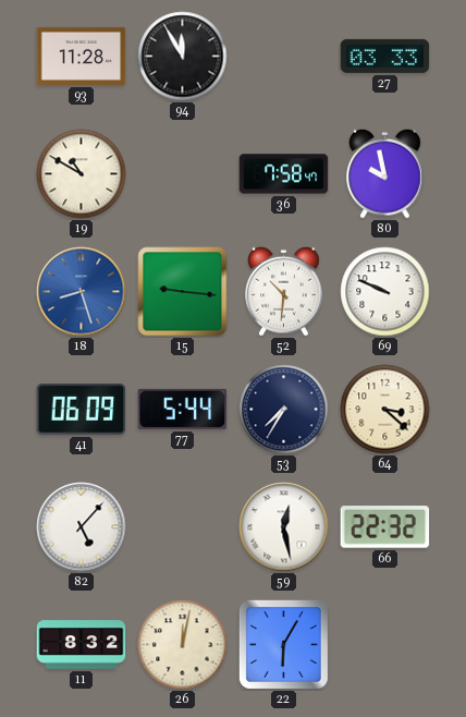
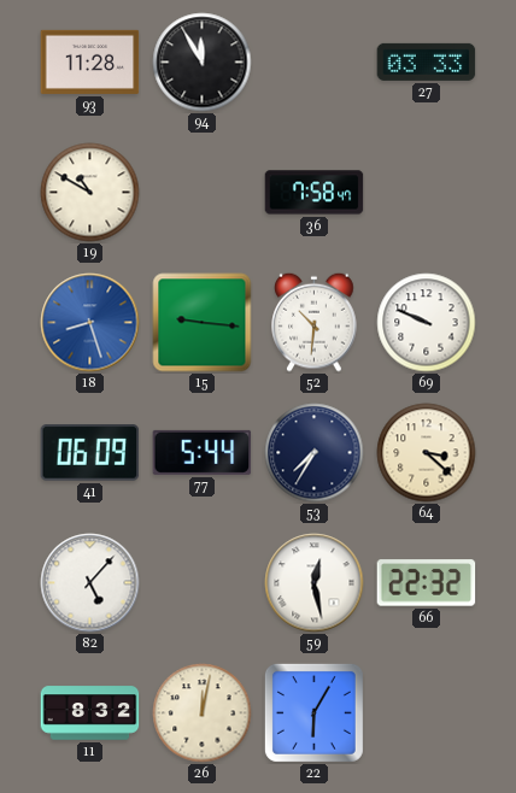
80: 9:58 -> none
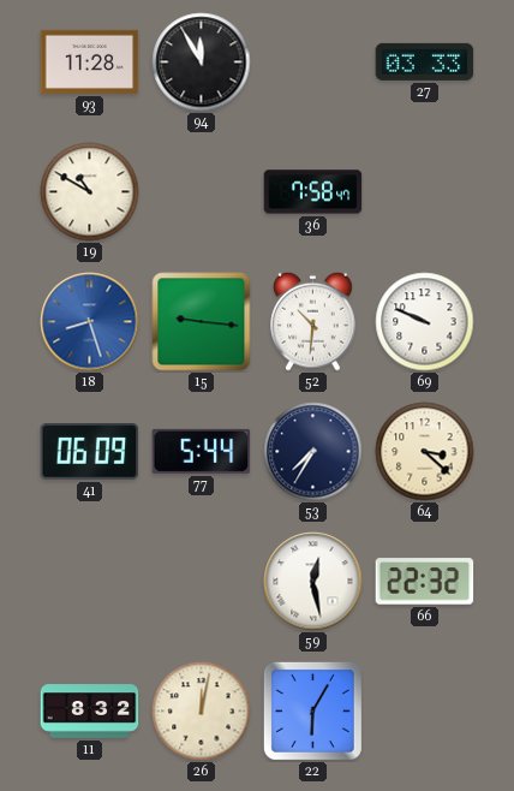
82: 5:07 -> none
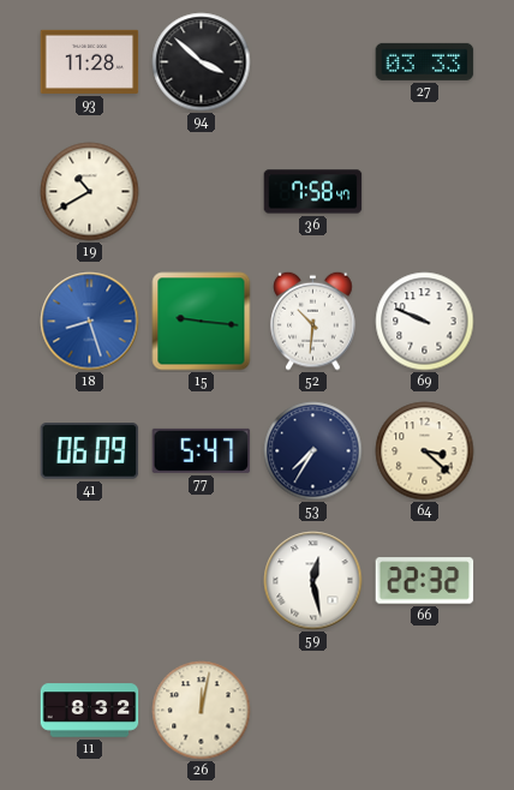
94: 11:55 -> 3:52
19: 10:50 -> 10:40
77: 5:44 -> 5:47
22: 6:05 -> none
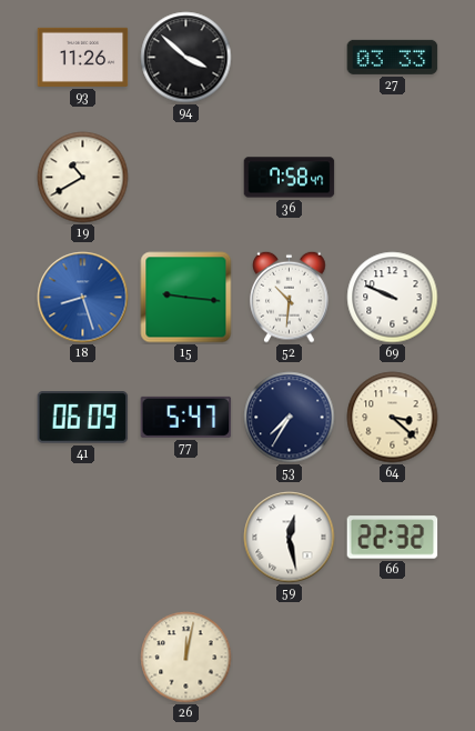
93: 11:28 -> 11:26
11: 8:32 -> none
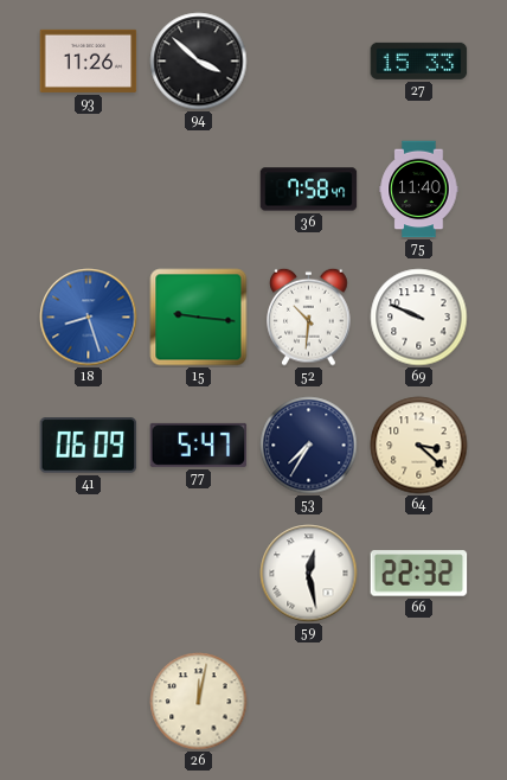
27: 03:33 -> 15:33
19: 10:40 -> none
75: none -> 11:40
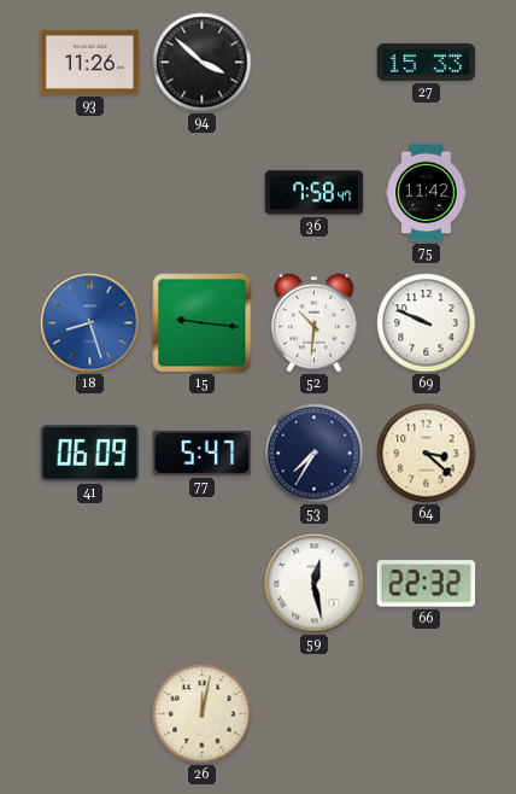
75: 11:40 -> 11:42
